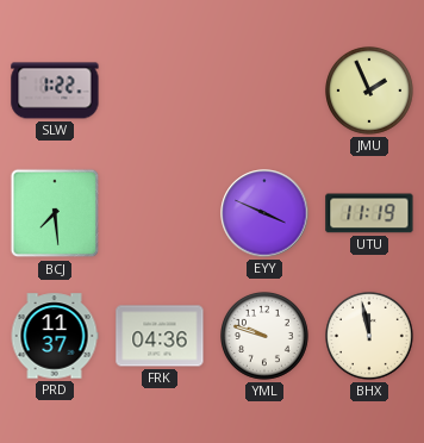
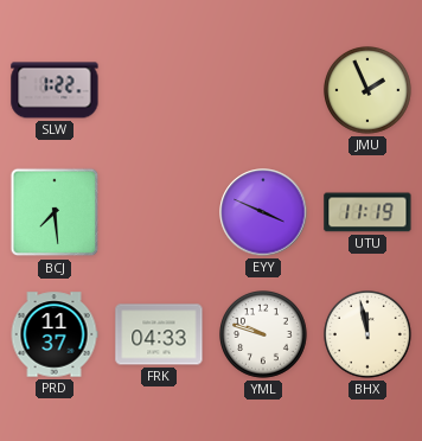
FRK: 04:36 -> 04:33
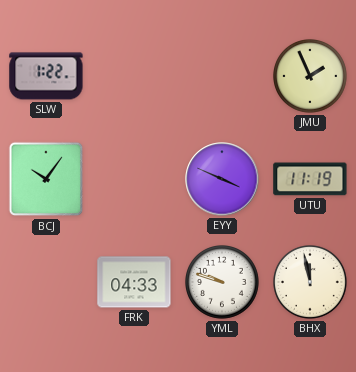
BCJ: 7:29 -> 10:06
PRD: 11:37 -> none
